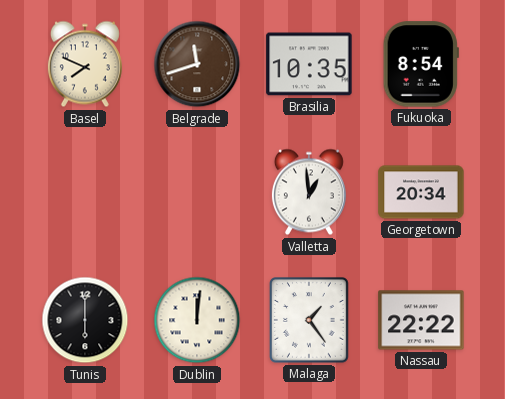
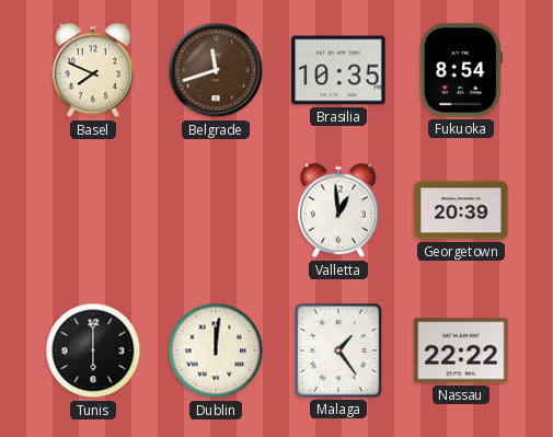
Georgetown: 20:34 -> 20:39
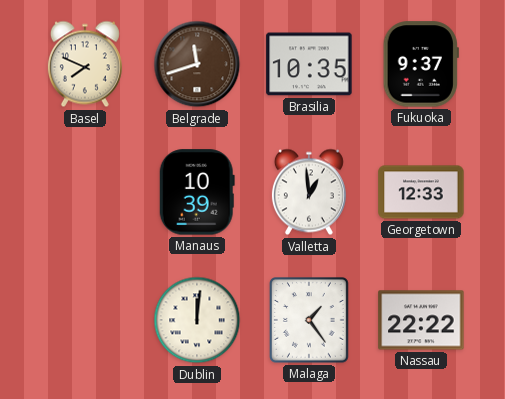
Fukuoka: 8:54 -> 9:37
Manaus: none -> 10:39
Georgetown: 20:39 -> 12:33
Tunis: 6:00 -> none
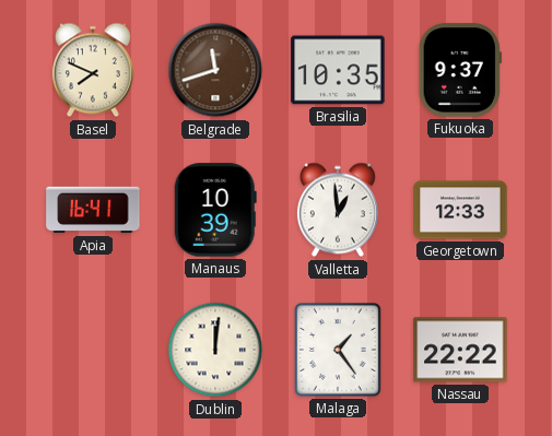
Apia: none -> 16:41
